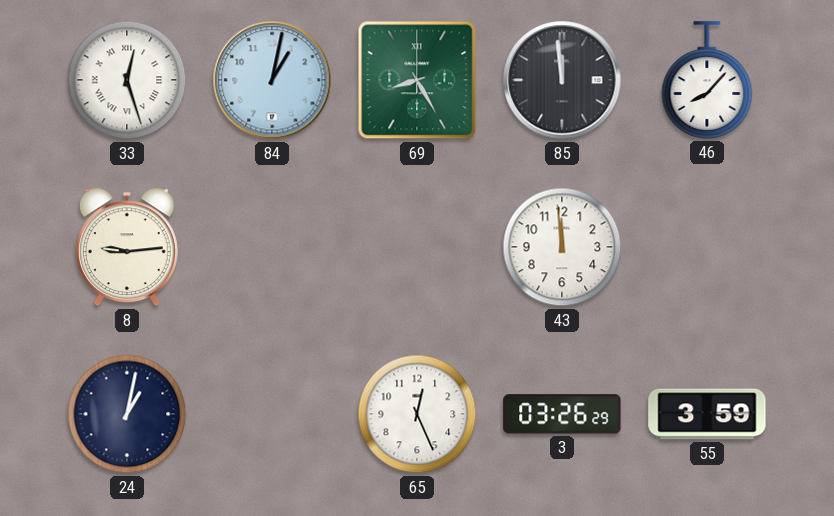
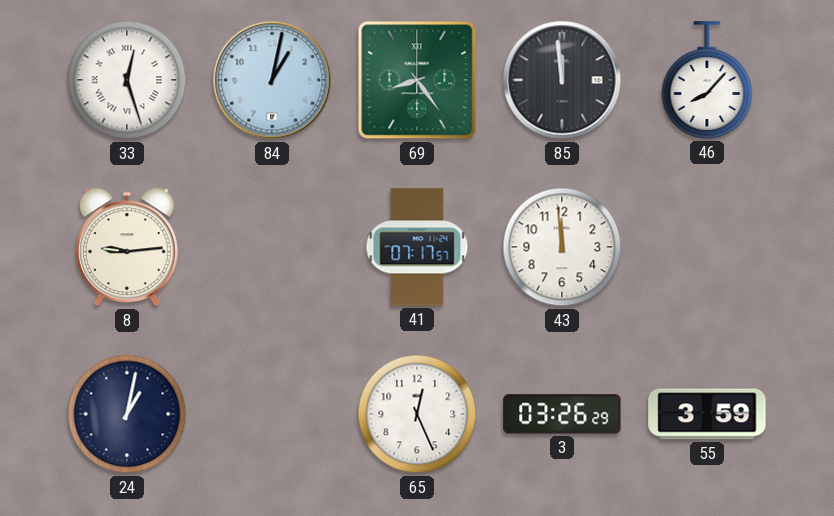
69: 8:25 -> 8:24
41: none -> 07:17
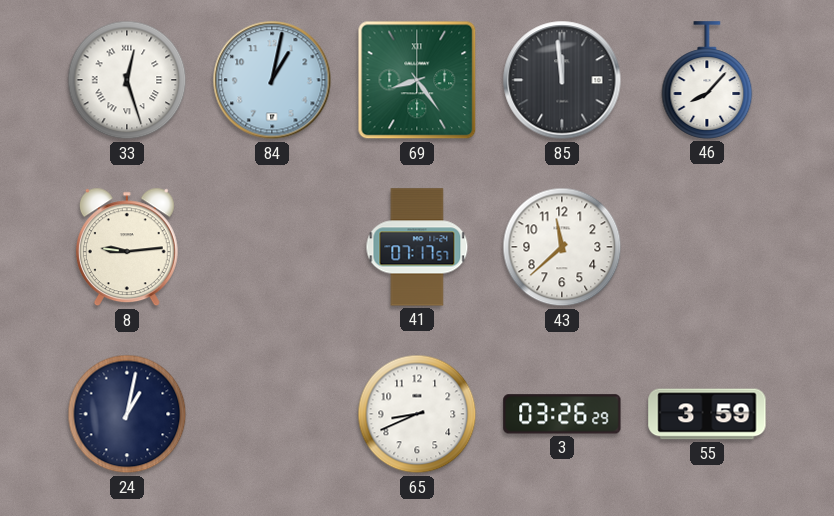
43: 11:59 -> 11:38
65: 12:26 -> 8:41
